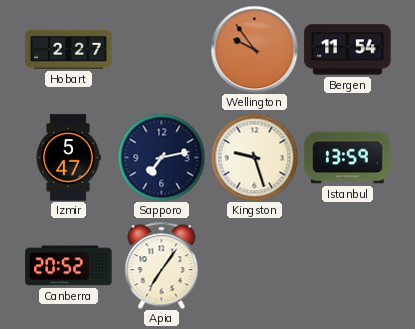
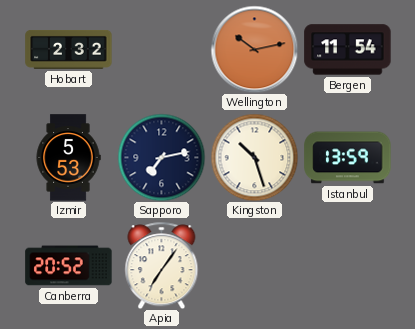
Hobart: 2:27 -> 2:32
Wellington: 9:54 -> 10:13
Izmir: 5:47 -> 5:53
Kingston: 9:27 -> 10:27
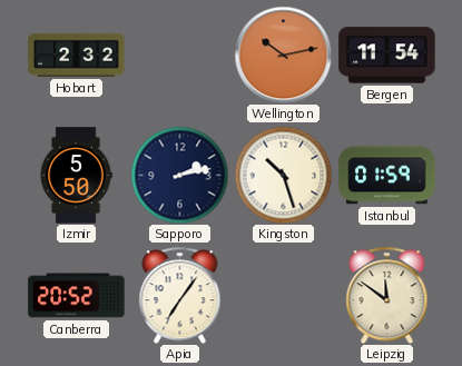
Izmir: 5:53 -> 5:50
Sapporo: 7:13 -> 2:13
Istanbul: 13:59 -> 01:59
Leipzig: none -> 11:51
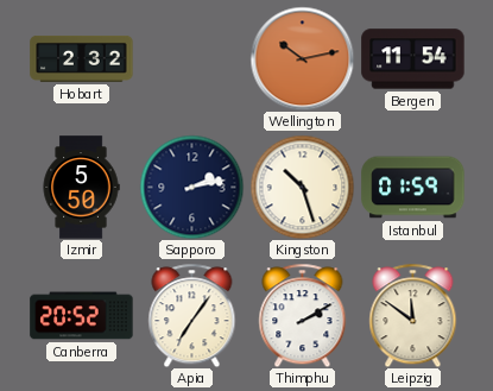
Thimphu: none -> 2:10
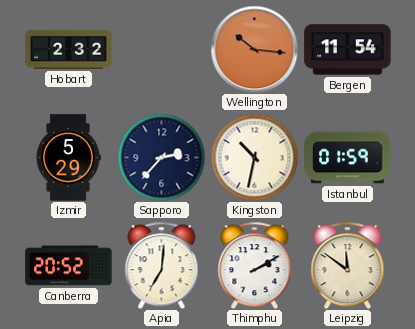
Wellington: 10:13 -> 10:16
Izmir: 5:50 -> 5:29
Sapporo: 2:13 -> 2:37
Kingston: 10:27 -> 10:32
Apia: 7:06 -> 7:01
